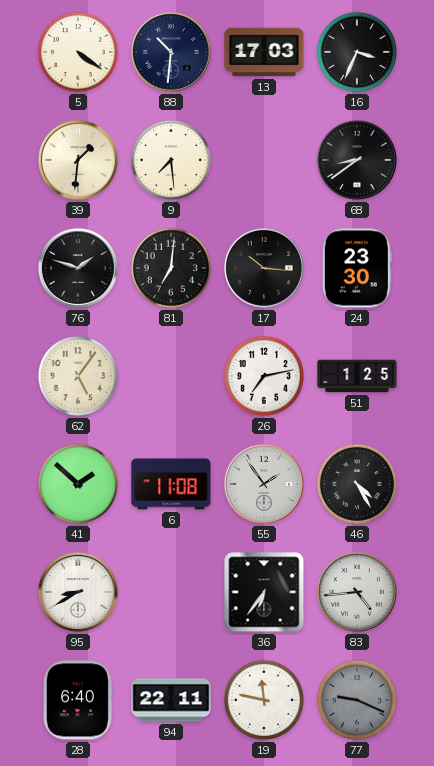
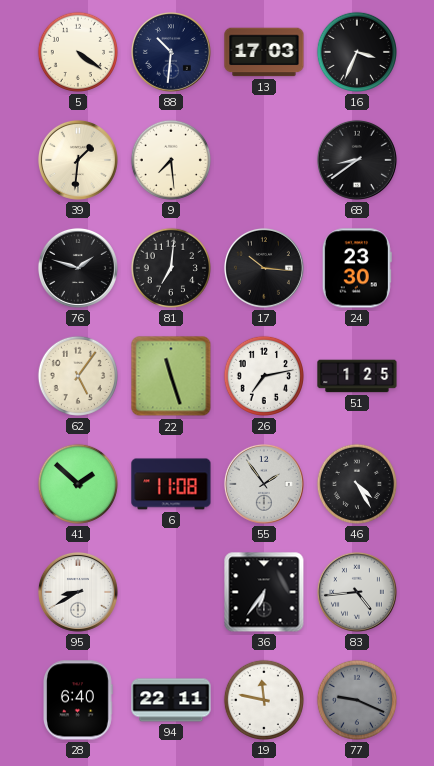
22: none -> 11:27
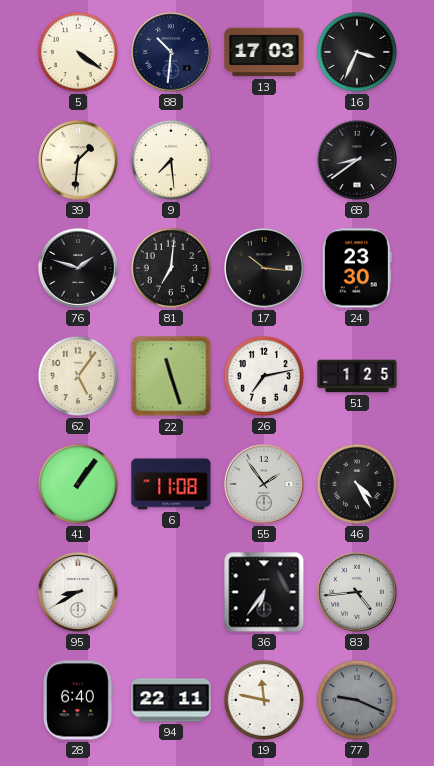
41: 1:52 -> 1:06
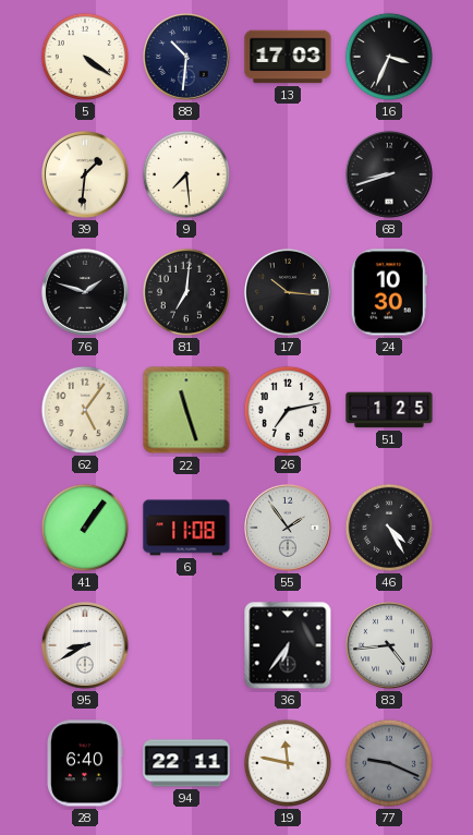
68: 8:39 -> 8:42
24: 23:30 -> 10:30
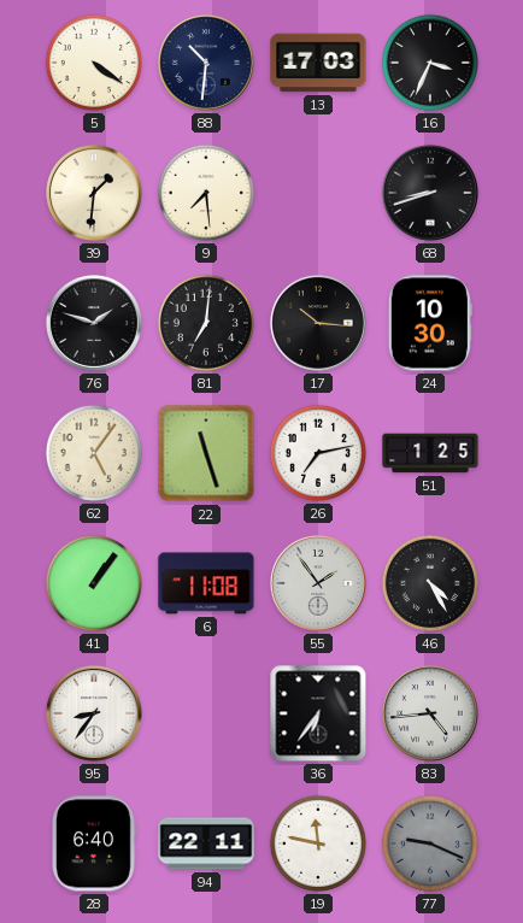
95: 8:40 -> 8:36
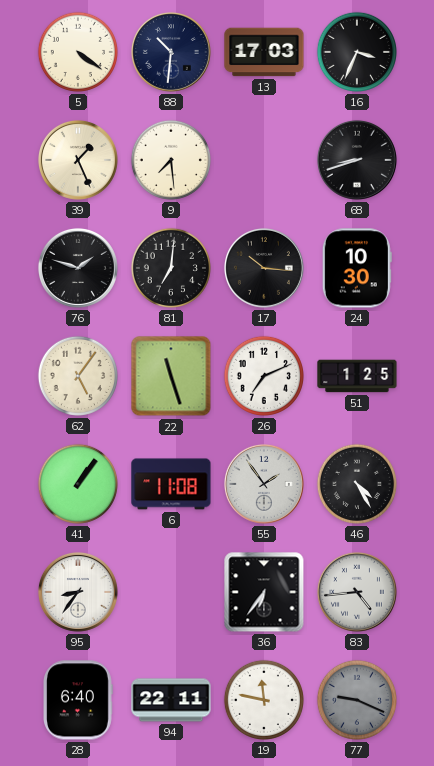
39: 1:31 -> 1:26
26: 7:13 -> 7:11
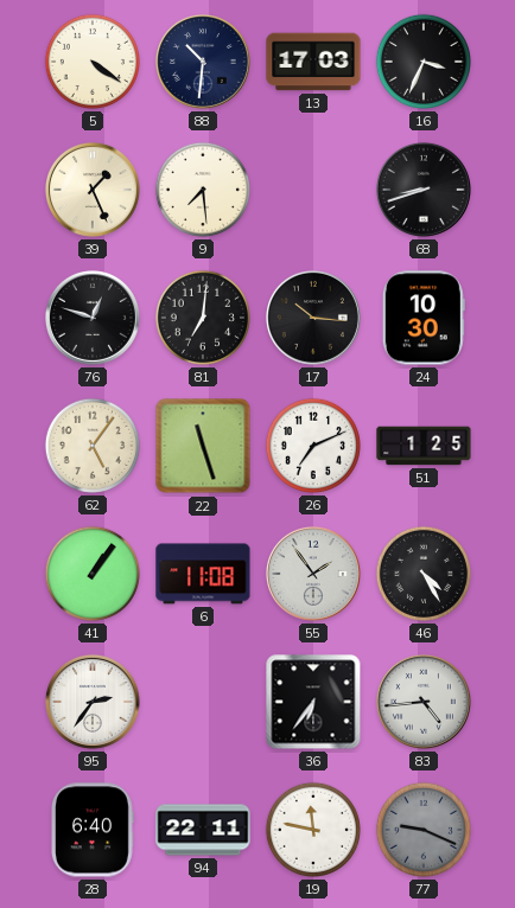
76: 1:48 -> 12:48
95: 8:36 -> 2:36
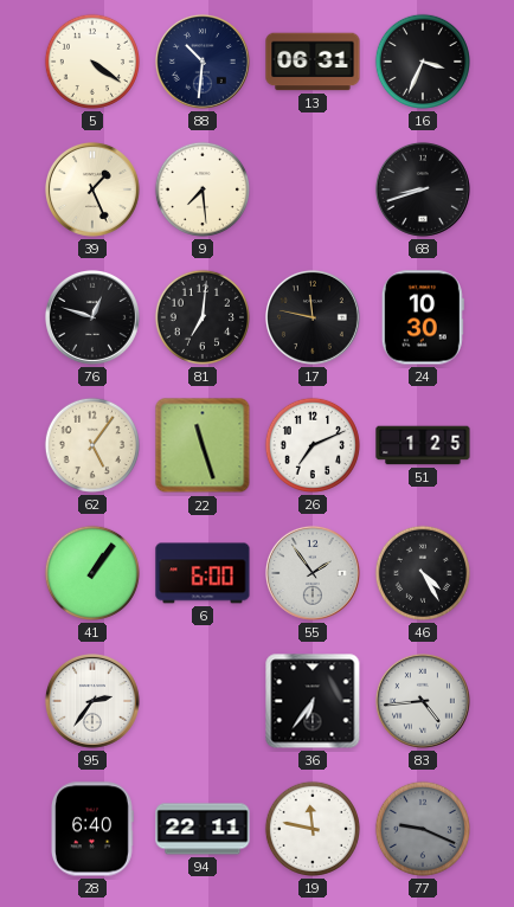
13: 17:03 -> 06:31
17: 10:16 -> 11:47
6: 11:08 -> 6:00
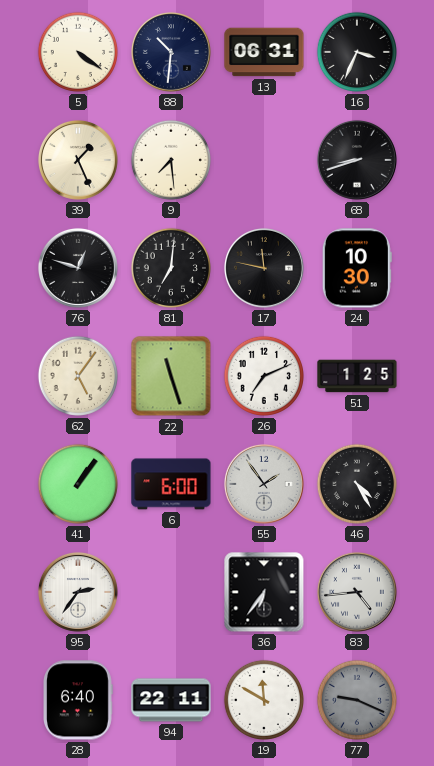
19: 11:47 -> 11:50
